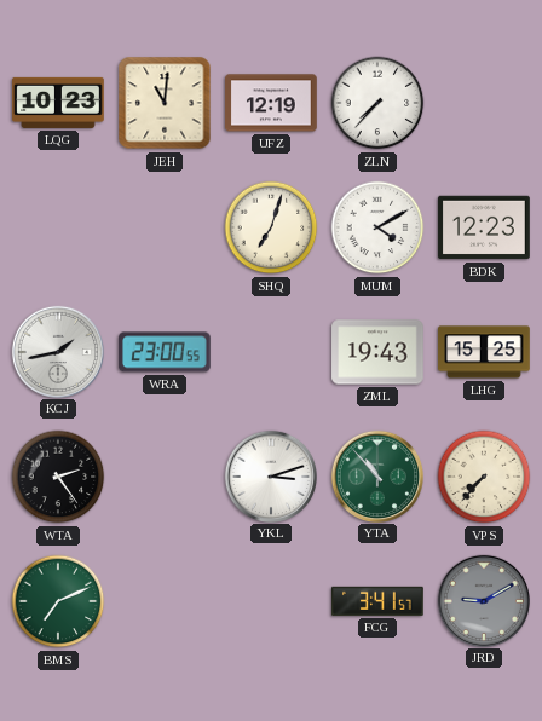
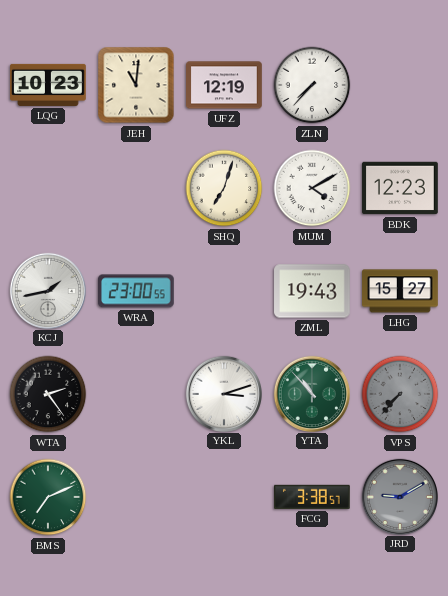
LHG: 15:25 -> 15:27
VPS dial: cream -> grey
FCG: 3:41 -> 3:38
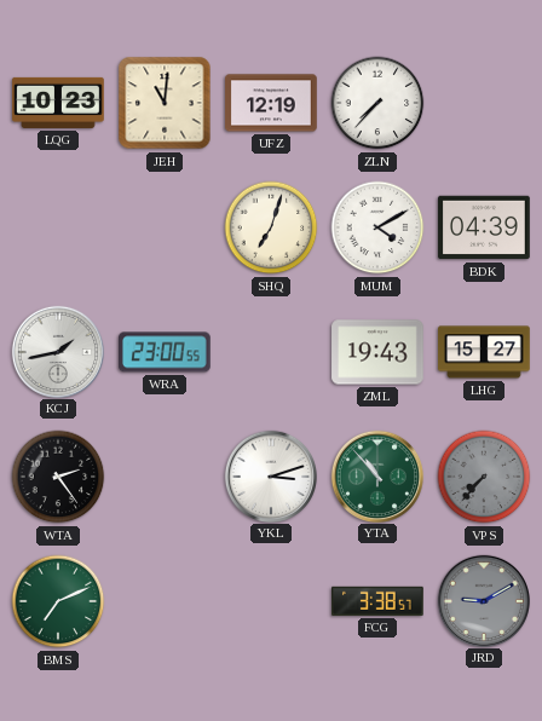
BDK: 12:23 -> 04:39
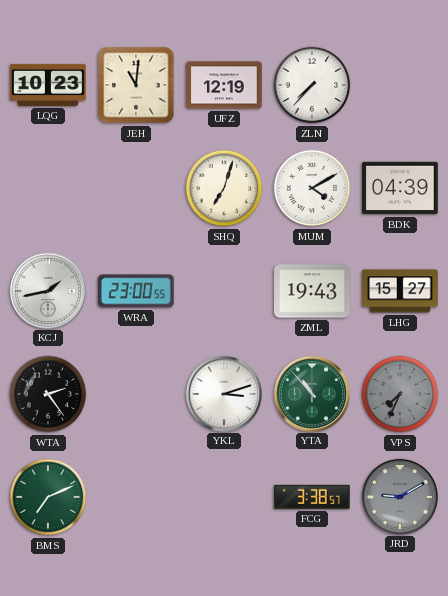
VPS: 7:37 -> 7:34
